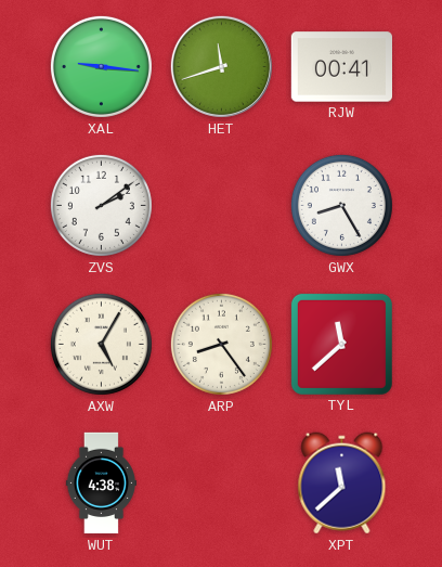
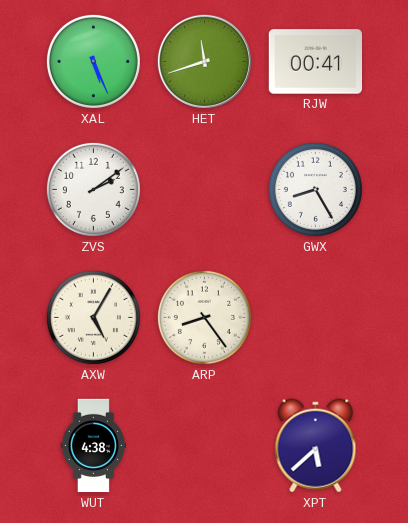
XAL: 9:16 -> 5:26
TYL: 11:38 -> none
XPT: 11:38 -> 5:38
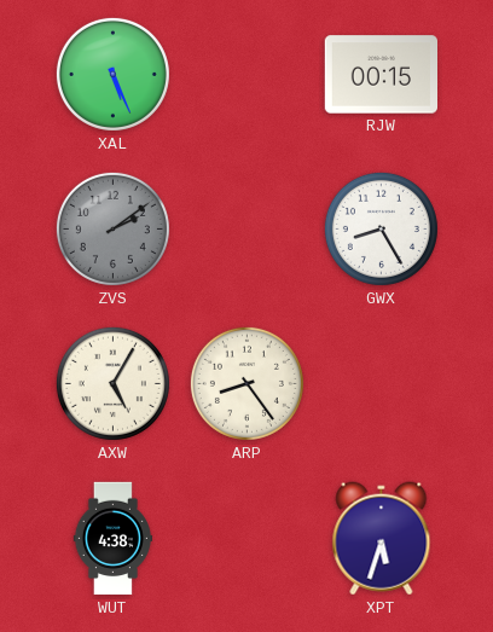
HET: 11:42 -> none
RJW: 00:41 -> 00:15
ZVS dial: white -> grey
XPT: 5:38 -> 5:33
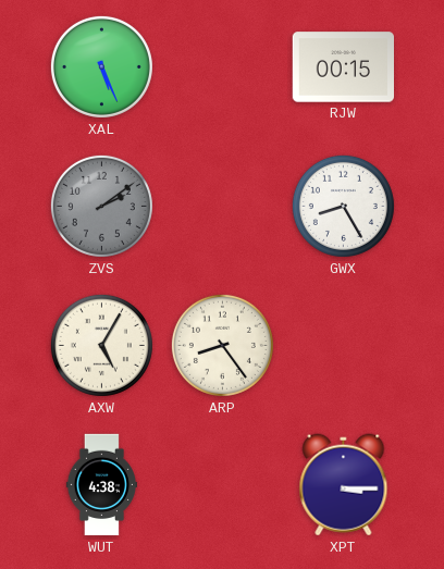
XPT: 5:33 -> 3:15
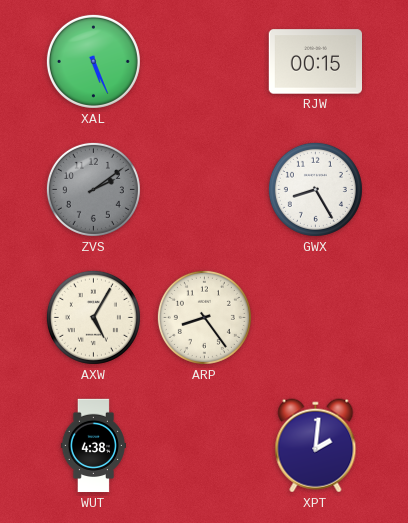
XPT: 3:15 -> 2:01
